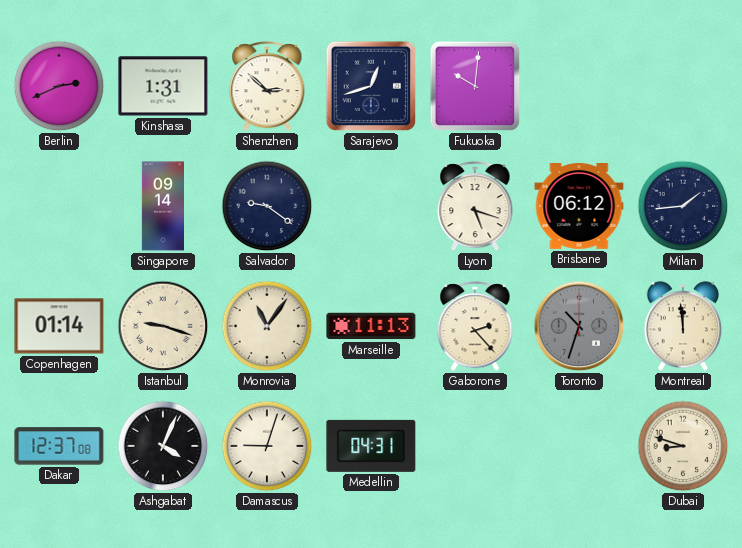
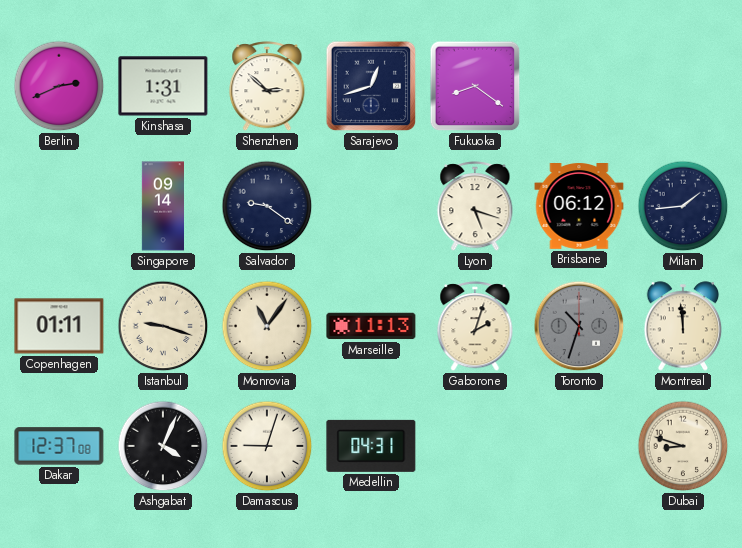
Fukuoka: 10:01 -> 8:21
Copenhagen: 01:14 -> 01:11
Gaborone: 2:23 -> 2:03
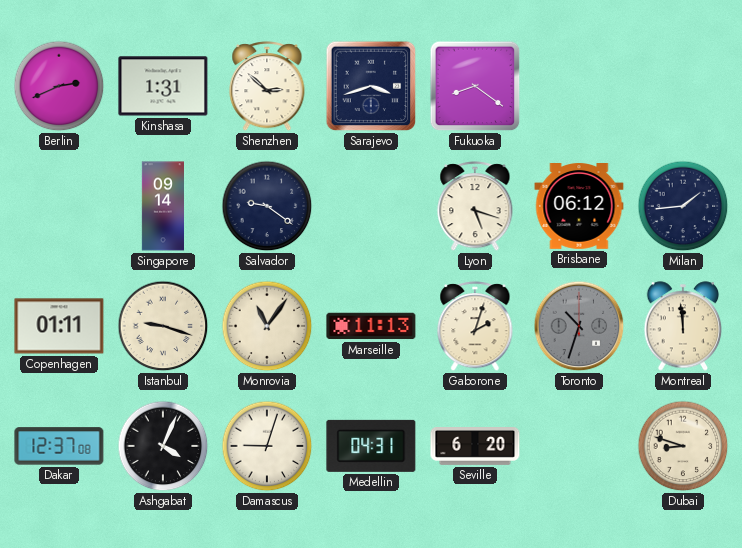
Sarajevo: 12:42 -> 3:42
Seville: none -> 6:20
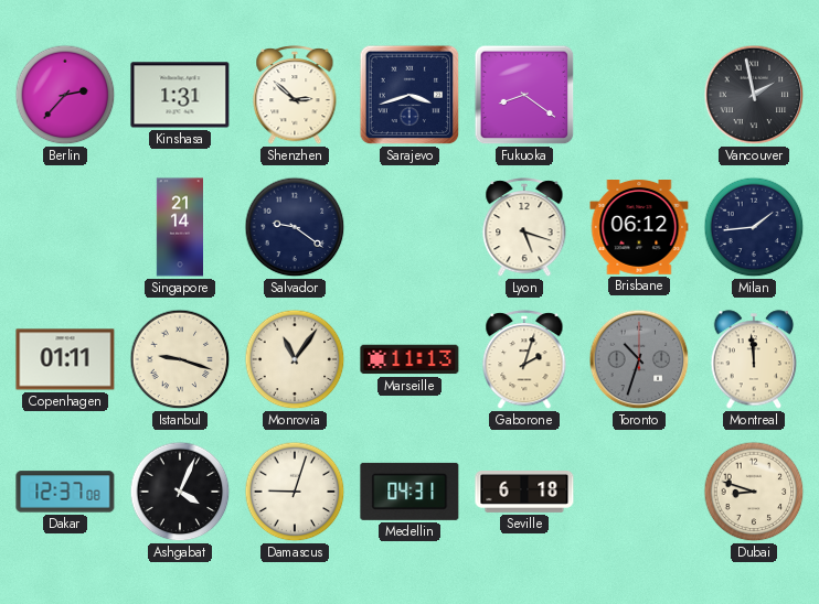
Berlin: 2:41 -> 2:37
Vancouver: none -> 1:58
Singapore: 09:14 -> 21:14
Seville: 6:20 -> 6:18
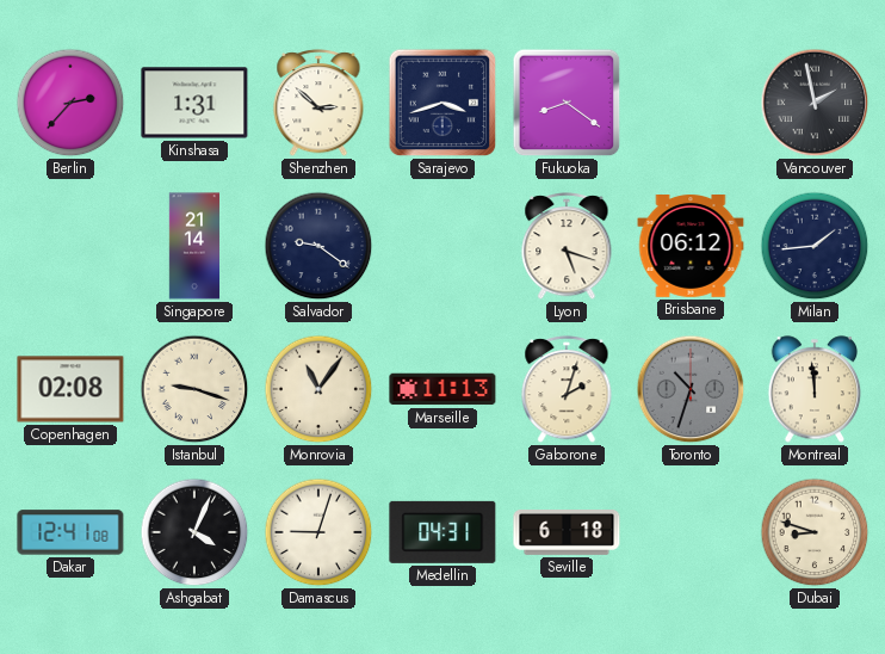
Copenhagen: 01:11 -> 02:08
Dakar: 12:37 -> 12:41
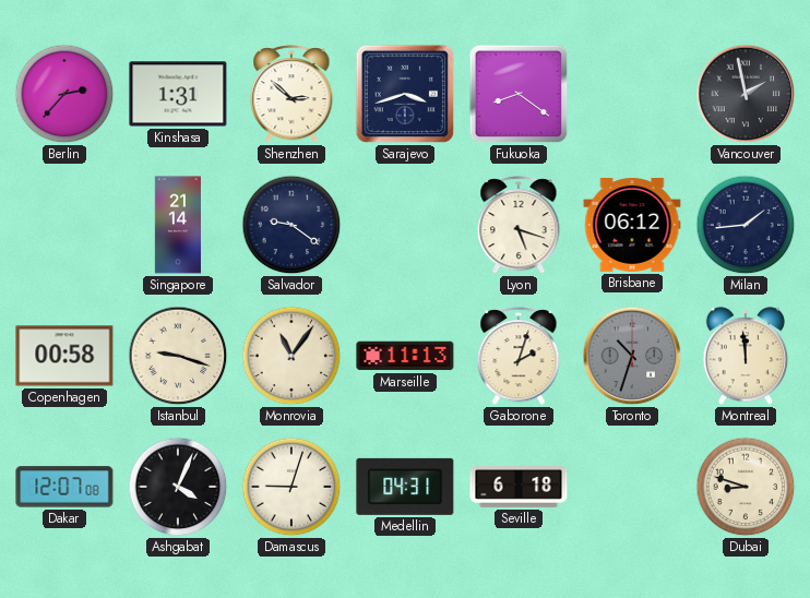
Copenhagen: 02:08 -> 00:58
Dakar: 12:41 -> 12:07
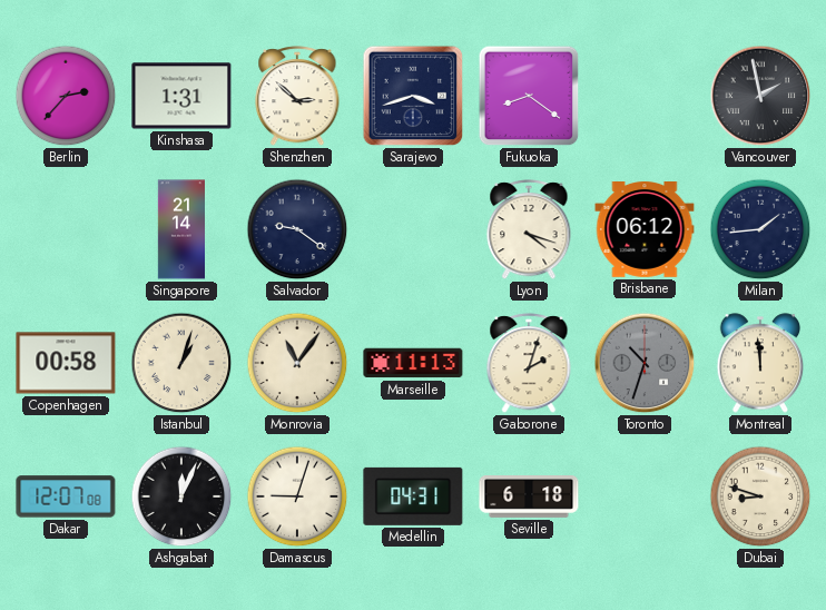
Lyon: 5:18 -> 4:18
Istanbul: 9:18 -> 1:03
Ashgabat: 4:04 -> 12:04
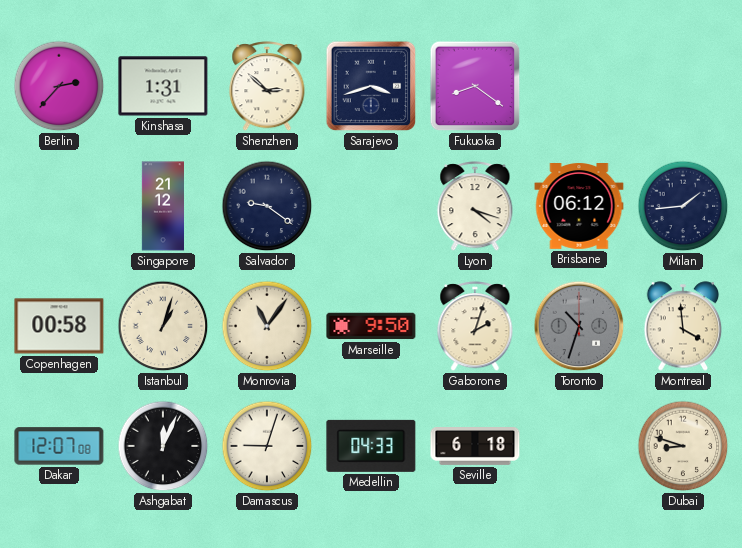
Vancouver: 1:58 -> none
Singapore: 21:14 -> 21:12
Marseille: 11:13 -> 9:50
Montreal: 11:59 -> 3:59
Medellin: 04:31 -> 04:33
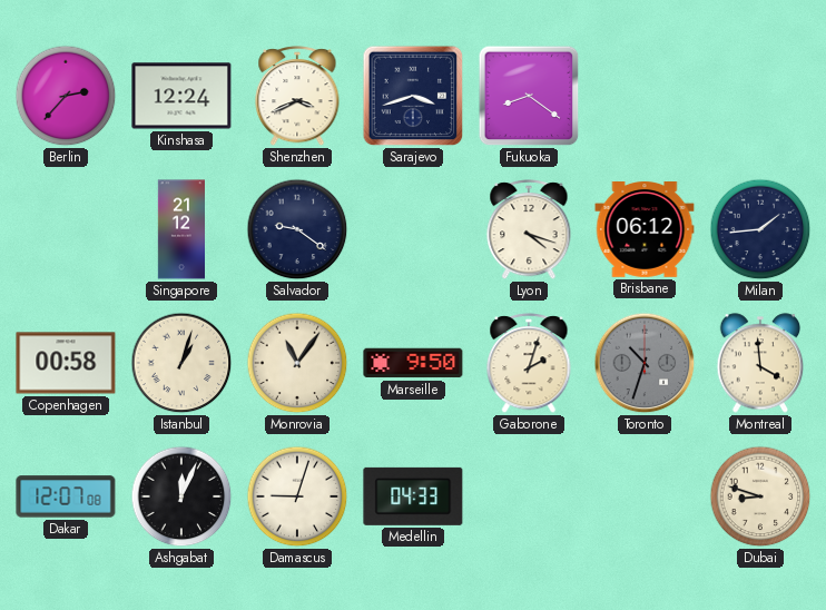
Kinshasa: 1:31 -> 12:24
Shenzhen: 2:52 -> 3:41
Seville: 6:18 -> none
